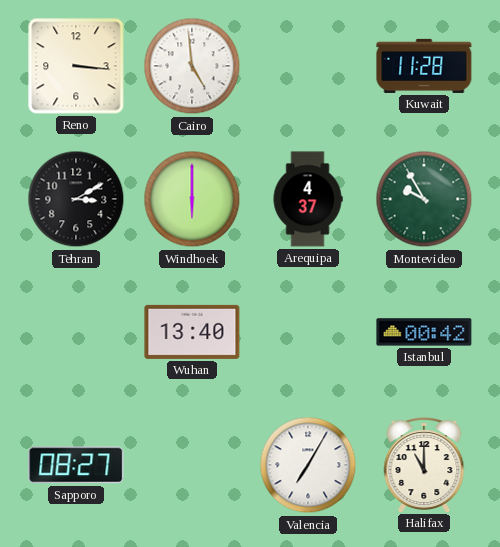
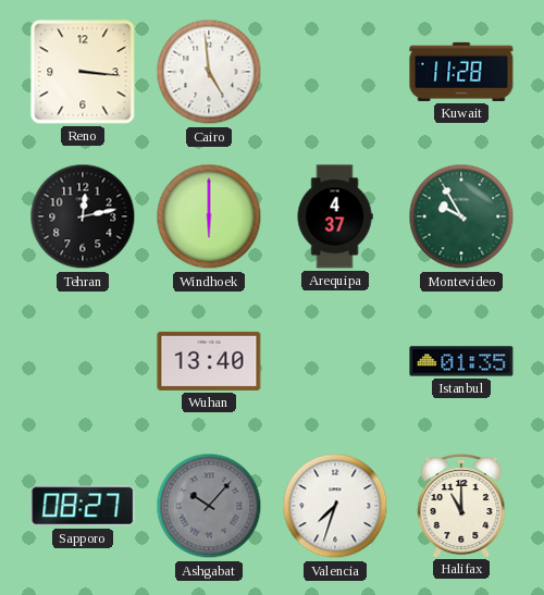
Tehran: 3:10 -> 12:13
Istanbul: 00:42 -> 01:35
Ashgabat: none -> 10:07
Valencia: 7:05 -> 7:33
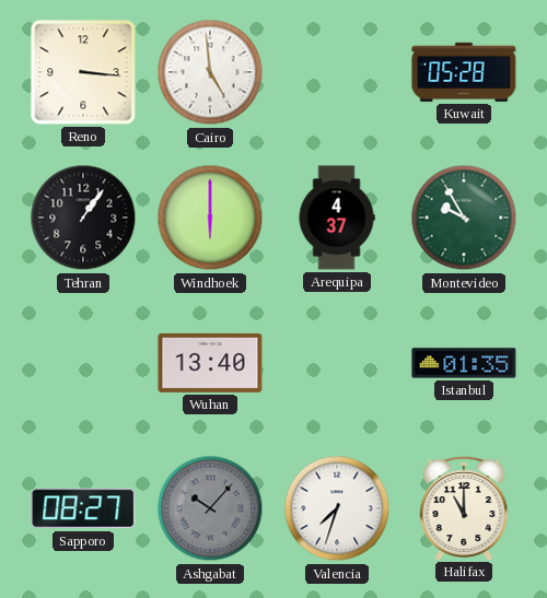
Kuwait: 11:28 -> 05:28
Tehran: 12:13 -> 1:06
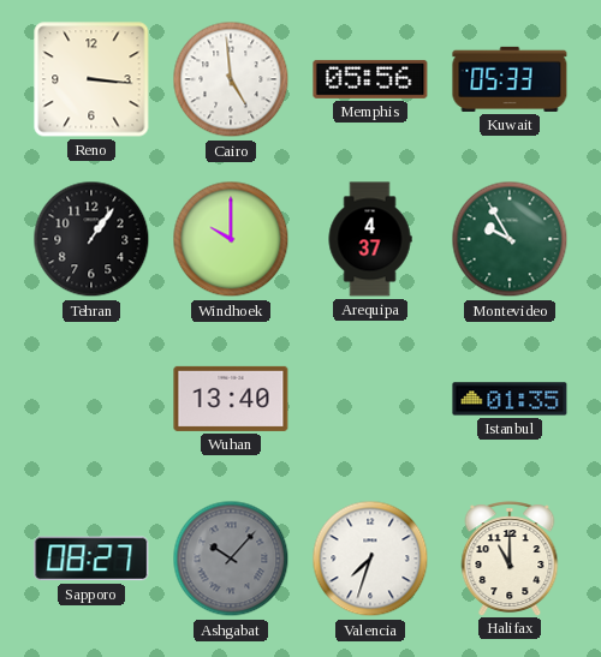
Memphis: none -> 05:56
Kuwait: 05:28 -> 05:33
Windhoek: 6:00 -> 10:00
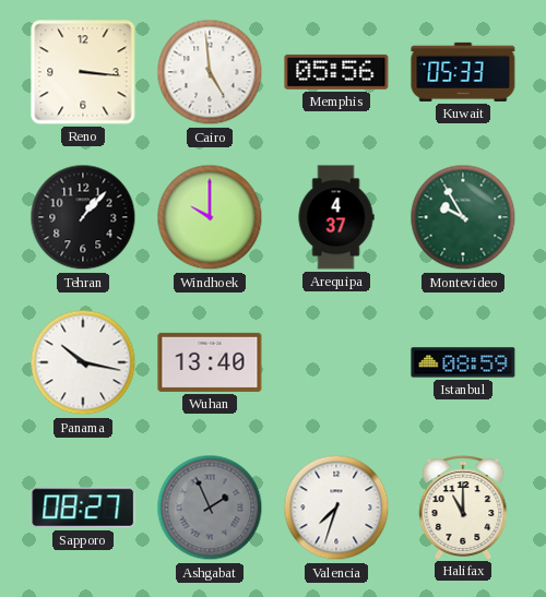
Tehran: 1:06 -> 1:07
Panama: none -> 10:17
Istanbul: 01:35 -> 08:59
Ashgabat: 10:07 -> 1:56
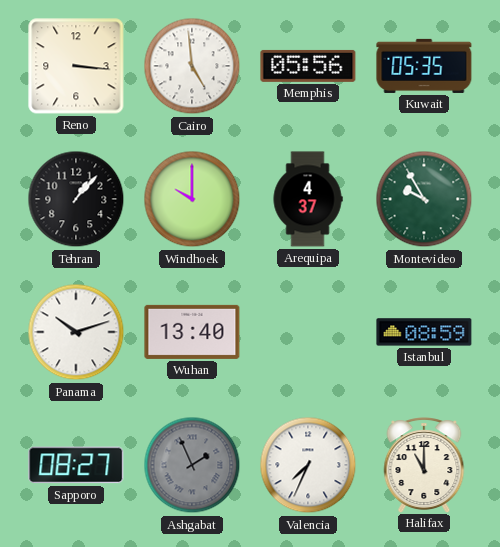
Kuwait: 05:33 -> 05:35
Panama: 10:17 -> 10:12
Valencia: 7:33 -> 7:34
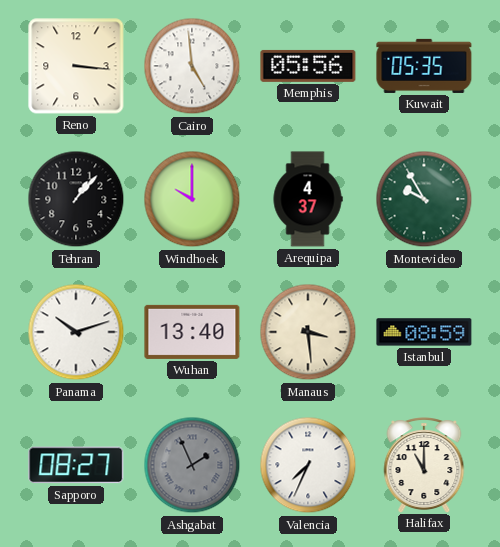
Manaus: none -> 3:29
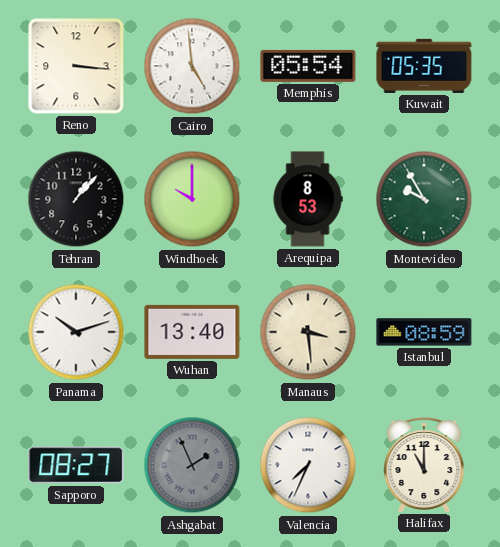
Memphis: 05:56 -> 05:54
Arequipa: 4:37 -> 8:53
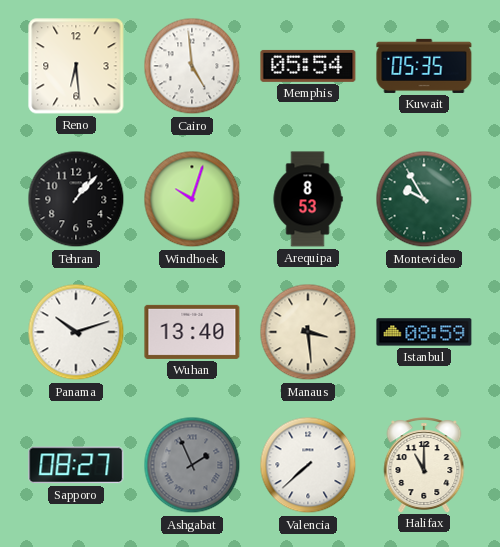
Reno: 3:16 -> 6:29
Windhoek: 10:00 -> 10:03
Valencia: 7:34 -> 7:38
